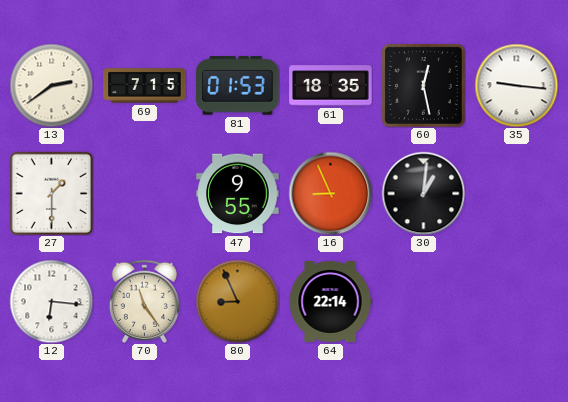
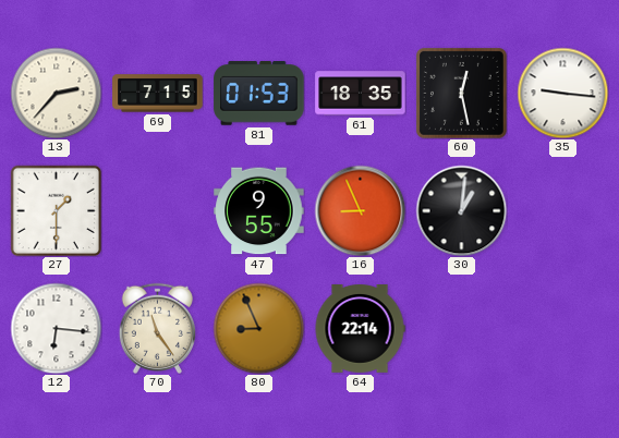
13: 2:39 -> 2:37
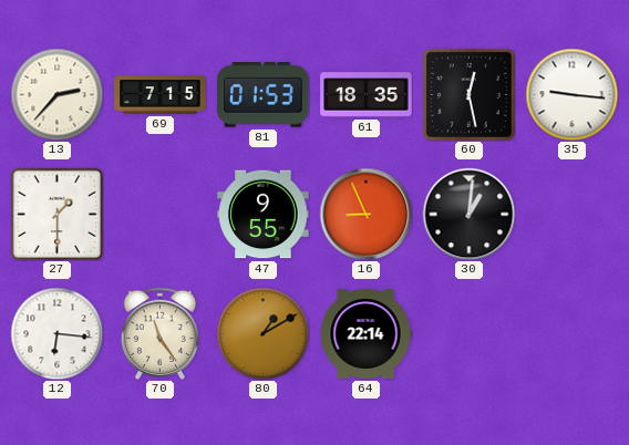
80: 8:56 -> 1:10
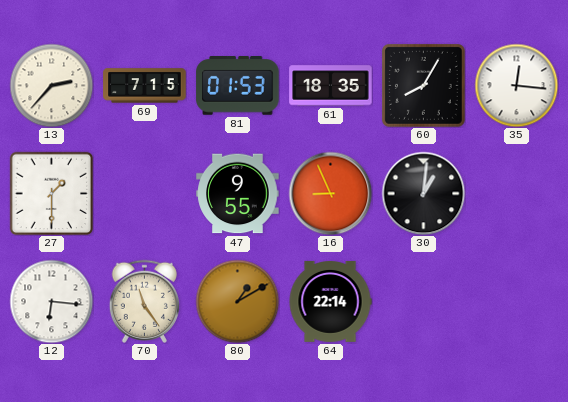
60: 12:28 -> 8:05
35: 9:16 -> 12:16
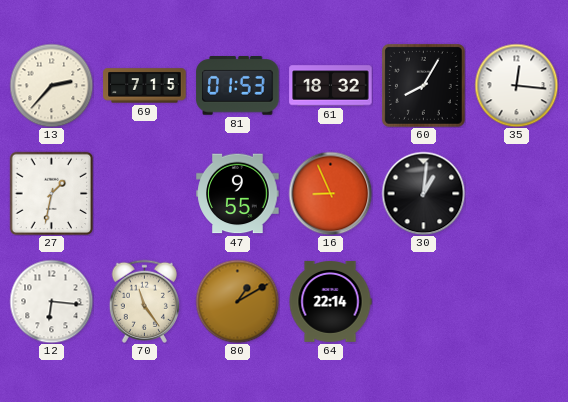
61: 18:35 -> 18:32
27: 1:30 -> 1:32
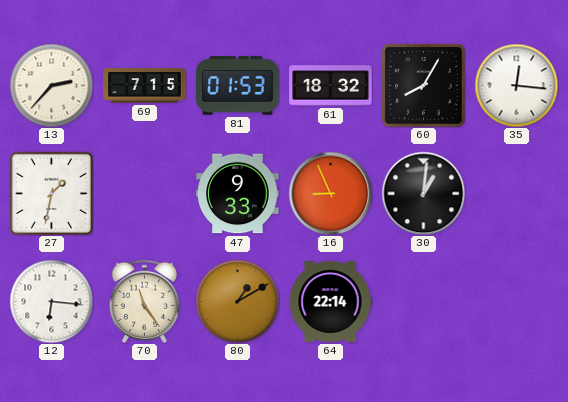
47: 9:55 -> 9:33
